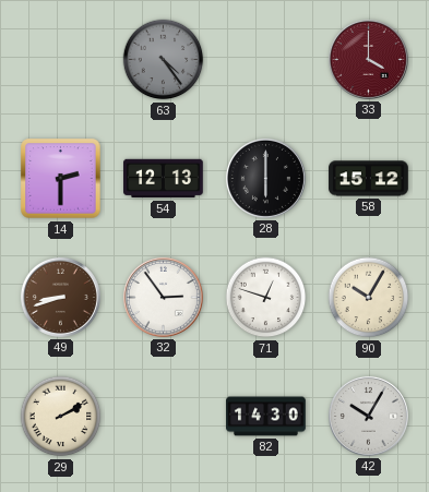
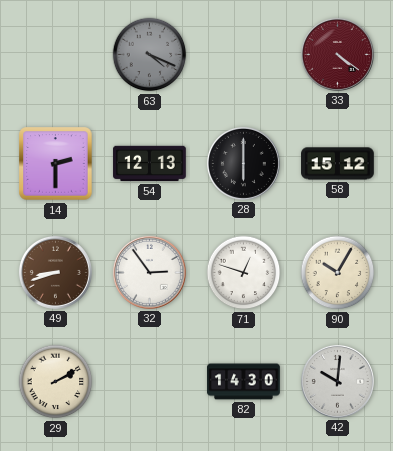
63: 4:24 -> 4:19
33: 4:00 -> 4:21
42: 10:05 -> 10:01
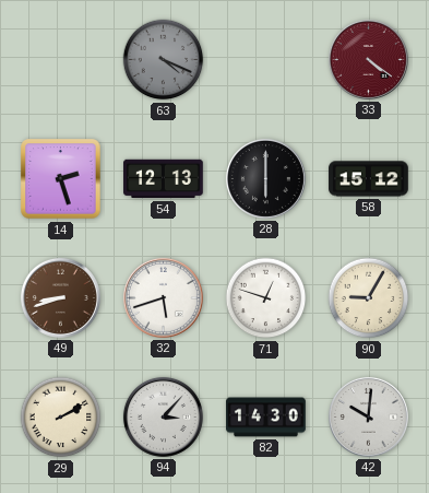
14: 2:30 -> 2:27
32: 2:54 -> 5:42
90: 10:05 -> 9:05
94: none -> 3:07
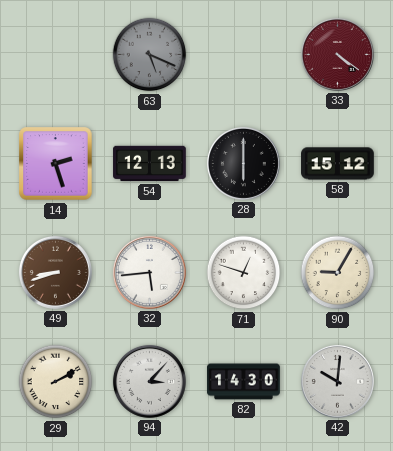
63: 4:19 -> 5:19
32: 5:42 -> 5:44
